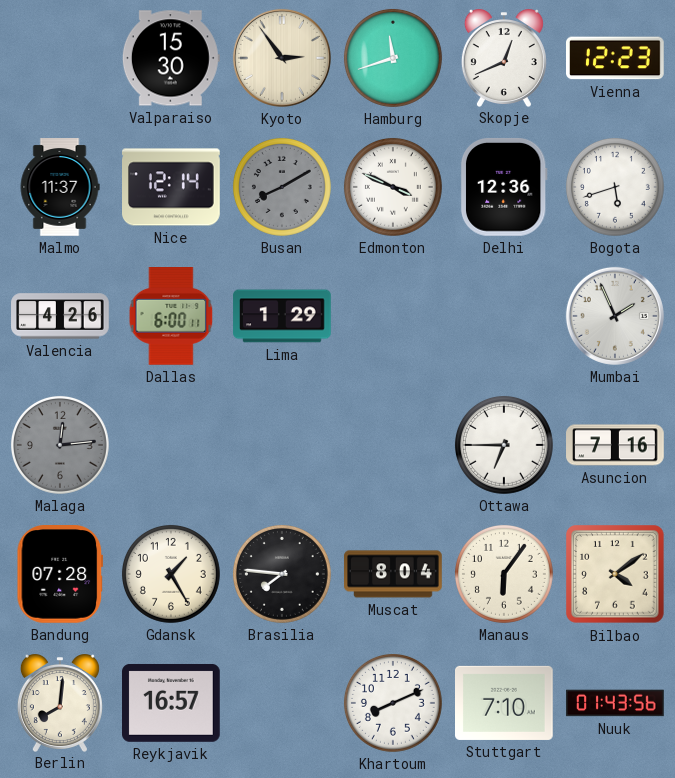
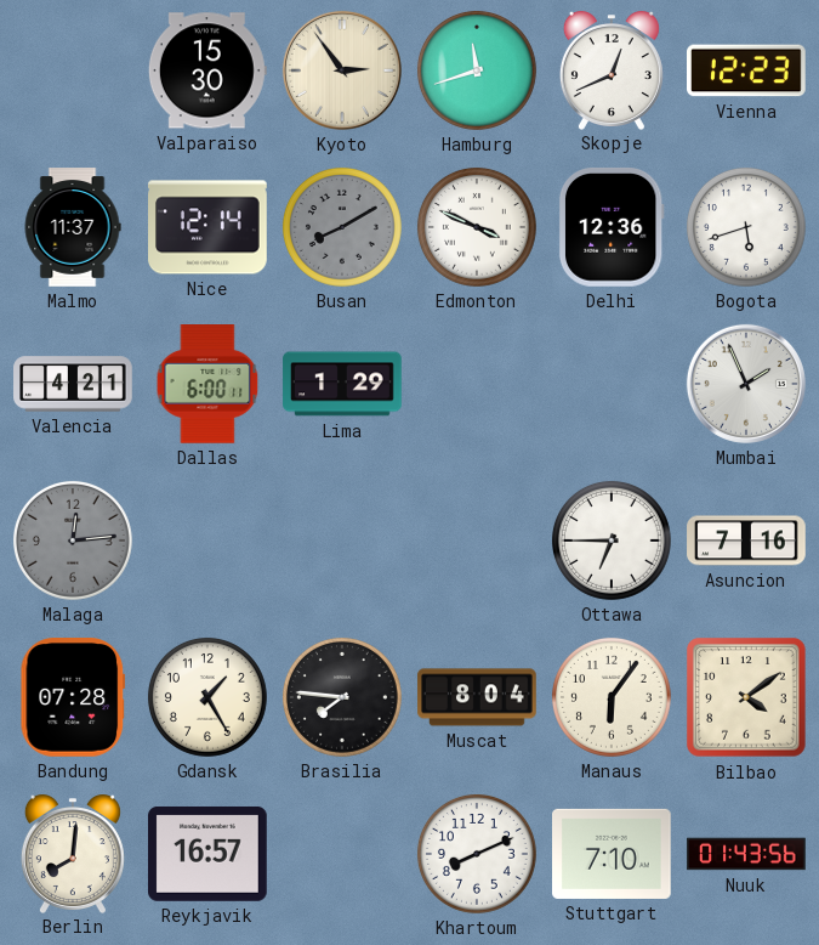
Valencia: 4:26 -> 4:21
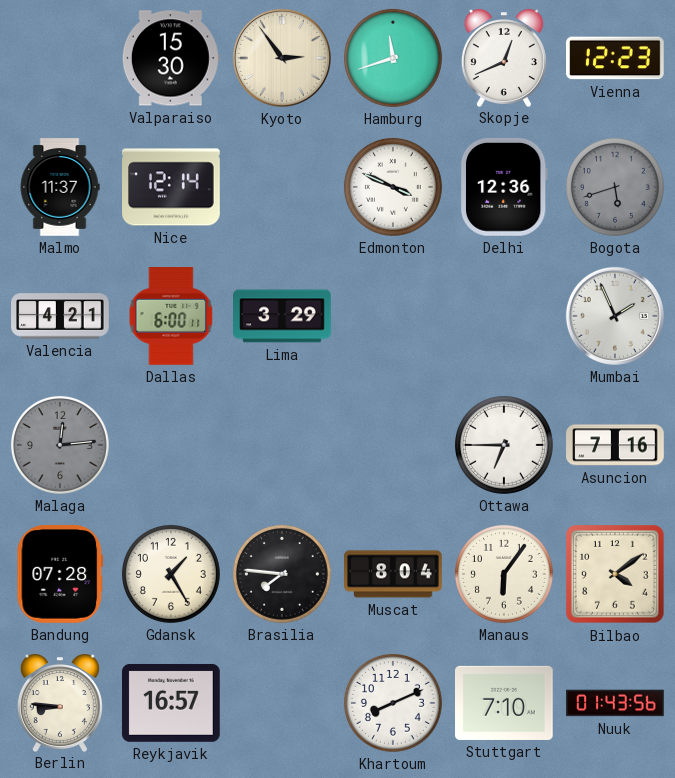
Busan: 8:10 -> none
Bogota dial: white -> grey
Lima: 1:29 -> 3:29
Berlin: 8:01 -> 8:46
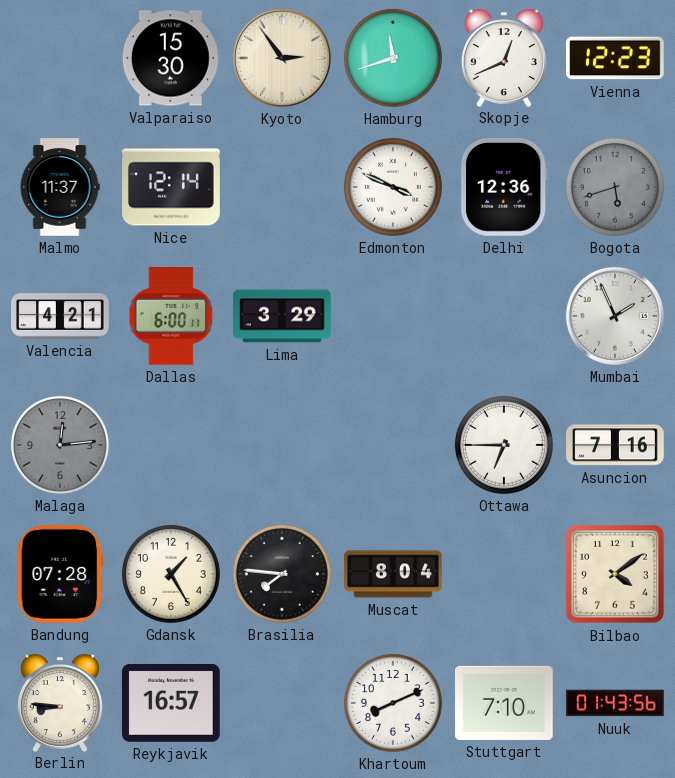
Manaus: 6:06 -> none
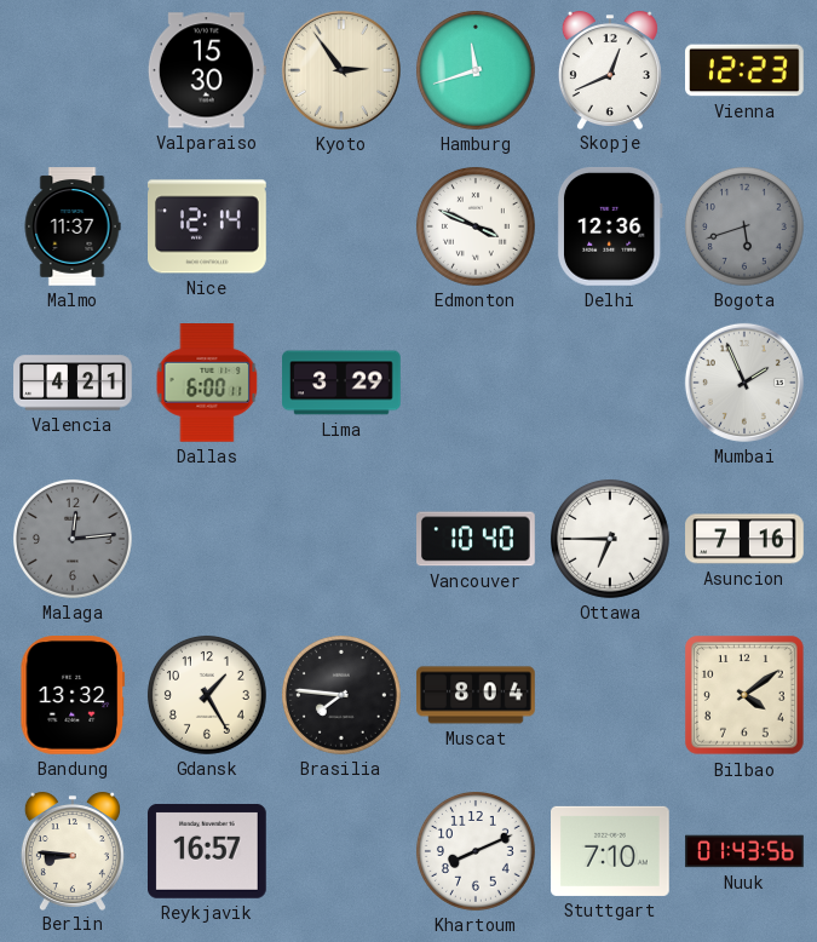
Vancouver: none -> 10:40
Bandung: 07:28 -> 13:32
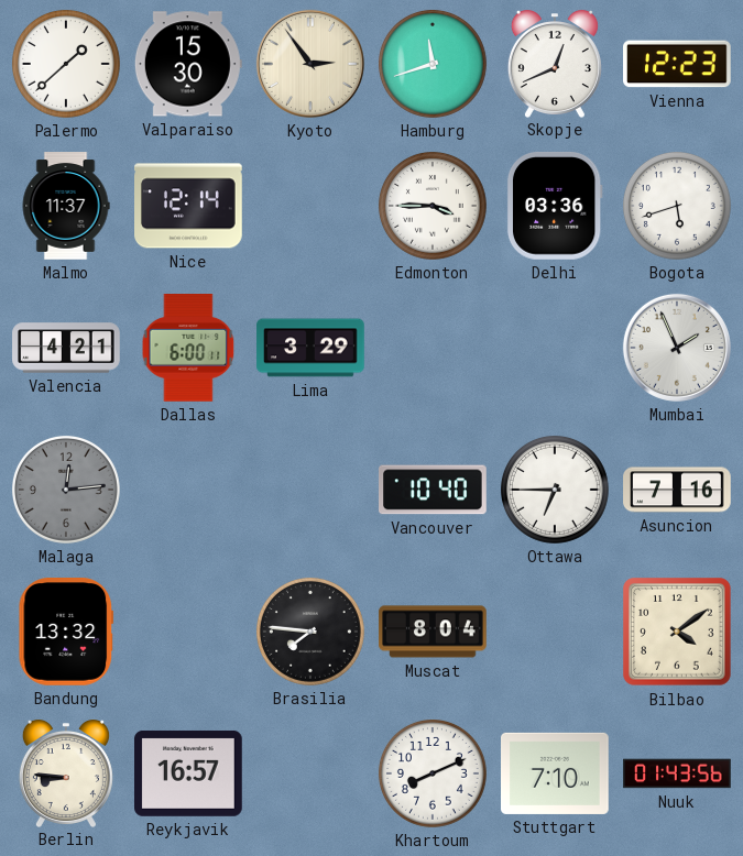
Palermo: none -> 1:38
Edmonton: 3:49 -> 3:45
Delhi: 12:36 -> 03:36
Bogota dial: grey -> white
Gdansk: 1:25 -> none
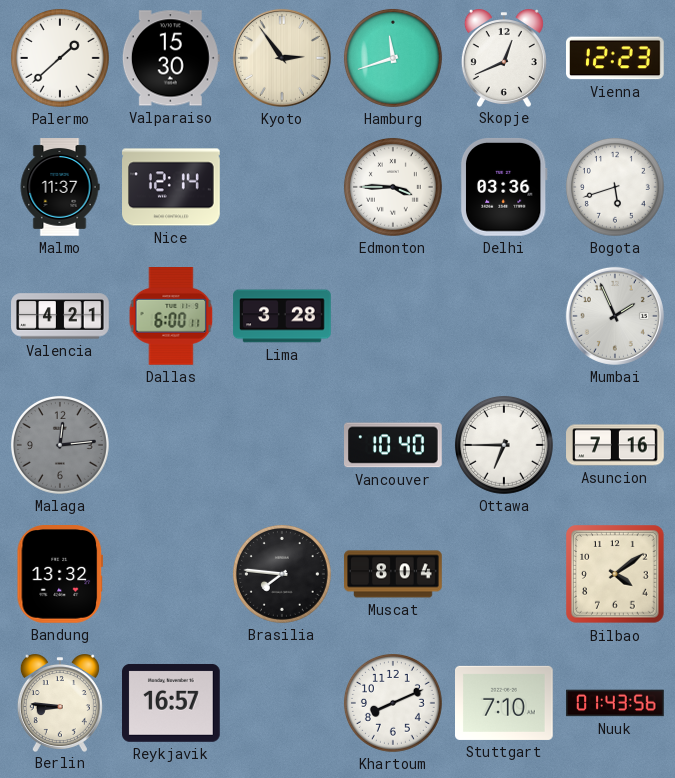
Lima: 3:29 -> 3:28
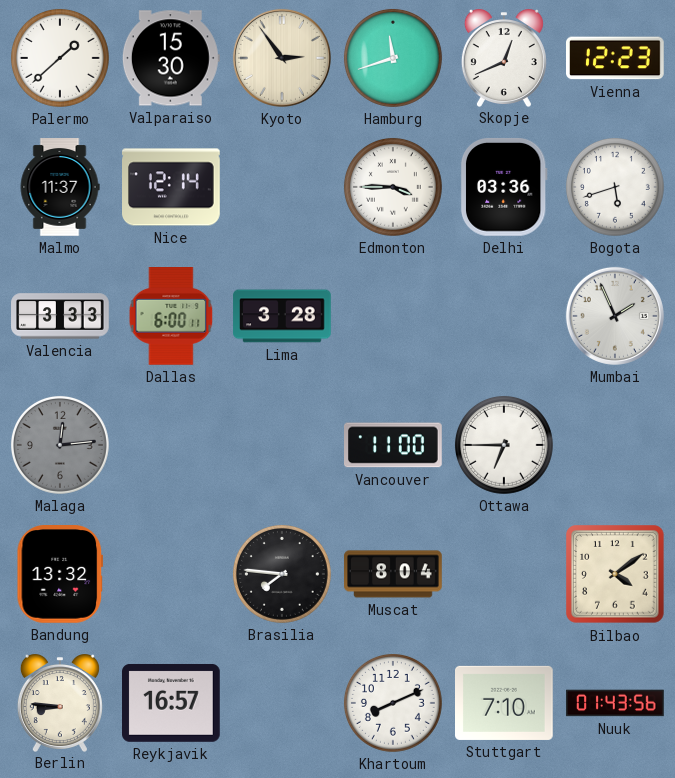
Valencia: 4:21 -> 3:33
Vancouver: 10:40 -> 11:00
Asuncion: 7:16 -> none
